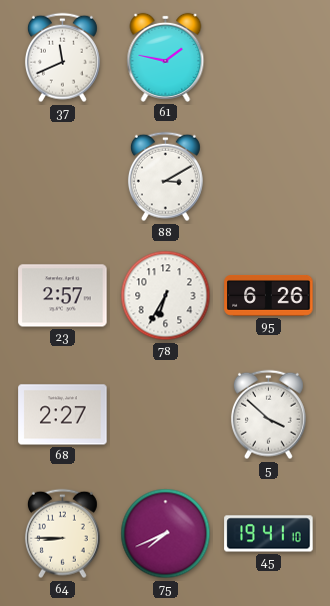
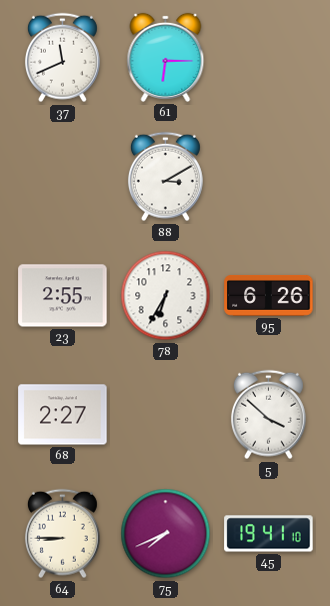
61: 1:47 -> 6:15
23: 2:57 -> 2:55
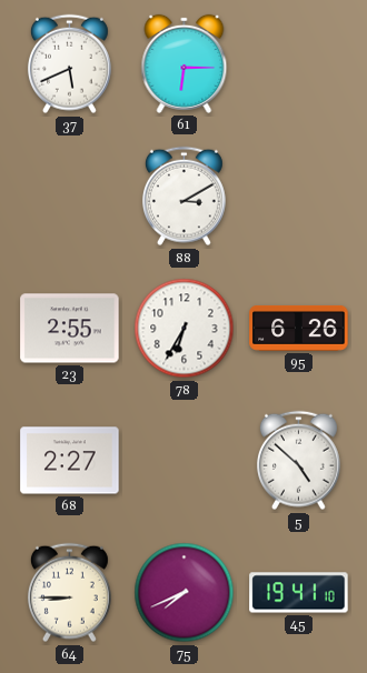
37: 11:41 -> 5:41
5: 3:52 -> 4:52
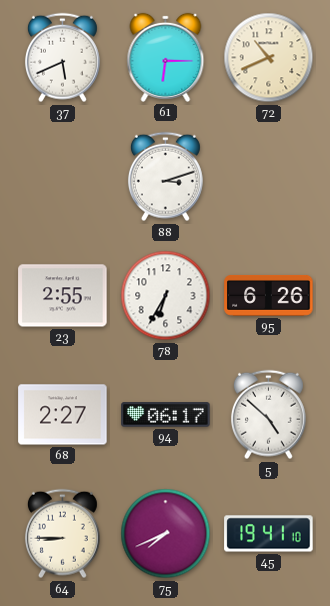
72: none -> 10:41
88: 3:10 -> 3:12
94: none -> 06:17
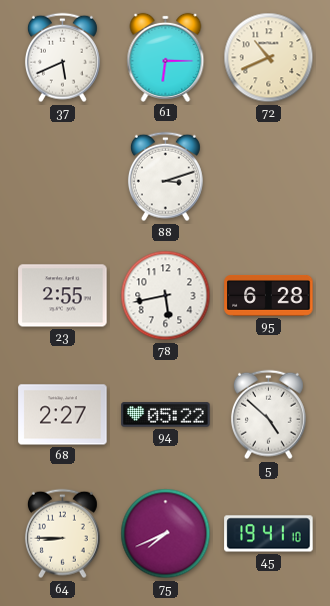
78: 6:35 -> 5:43
95: 6:26 -> 6:28
94: 06:17 -> 05:22
